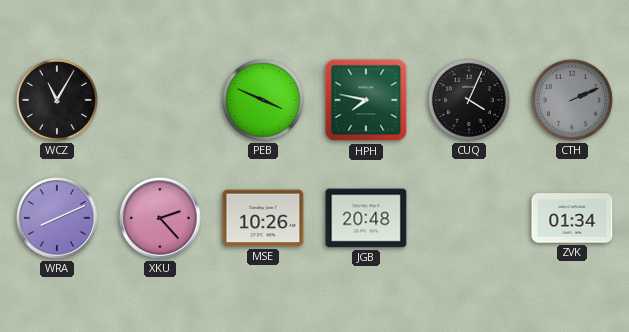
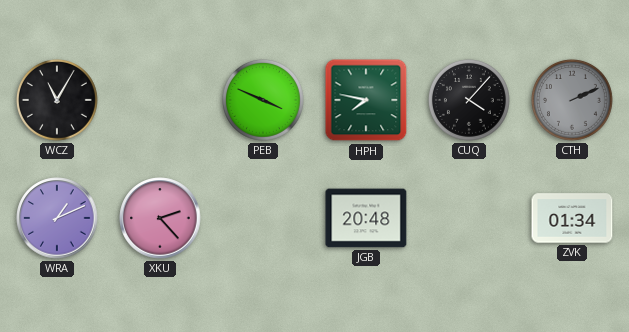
CUQ: 4:04 -> 4:07
WRA: 8:11 -> 1:11
MSE: 10:26 -> none
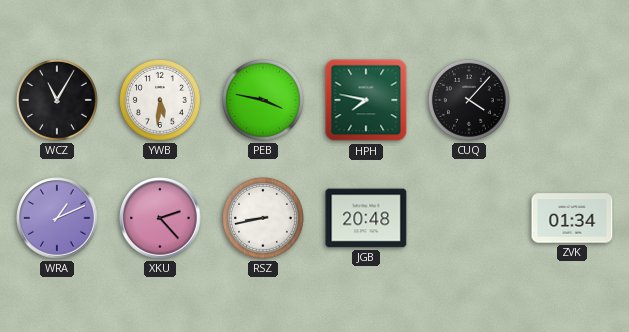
YWB: none -> 5:31
PEB: 3:49 -> 3:47
CTH: 2:11 -> none
RSZ: none -> 8:43
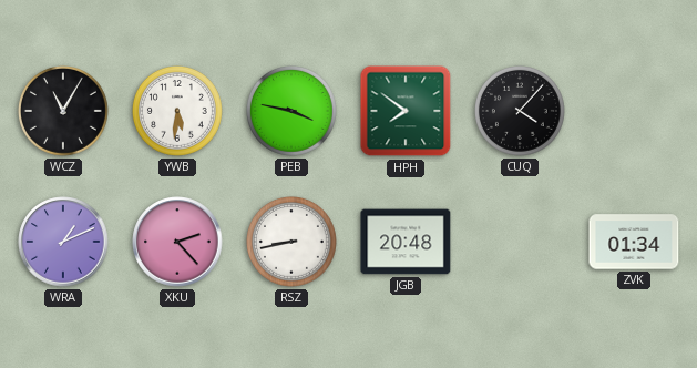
HPH: 7:47 -> 7:51
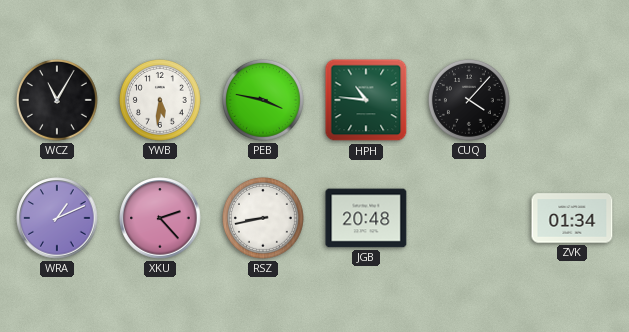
HPH: 7:51 -> 10:46
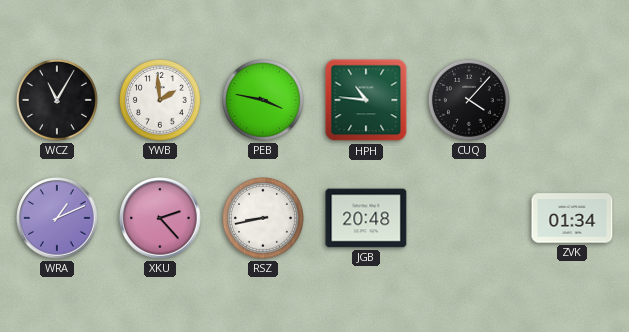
YWB: 5:31 -> 1:59
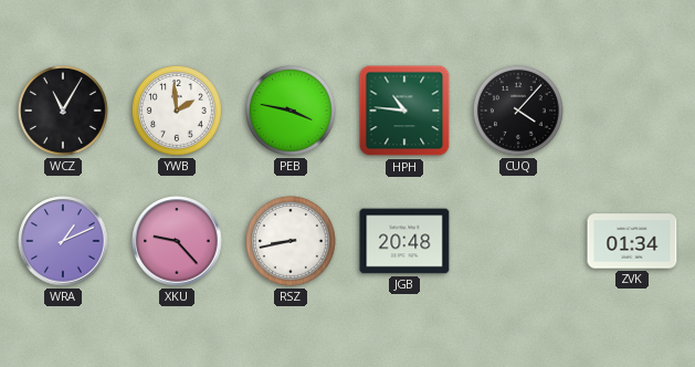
XKU: 2:23 -> 9:23
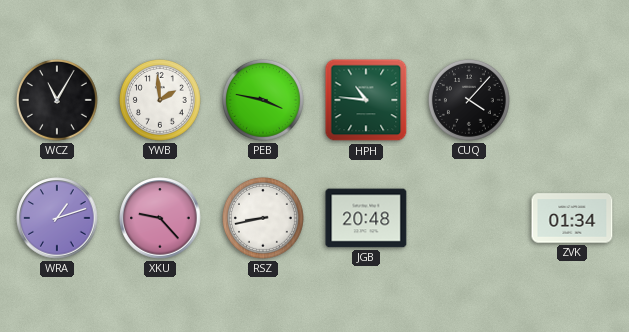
WRA: 1:11 -> 1:12
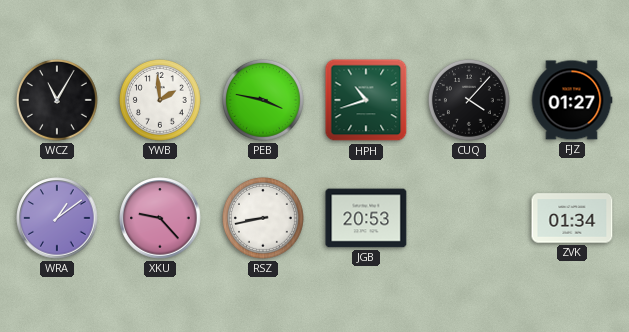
HPH: 10:46 -> 10:42
FJZ: none -> 01:27
WRA: 1:12 -> 1:09
JGB: 20:48 -> 20:53
